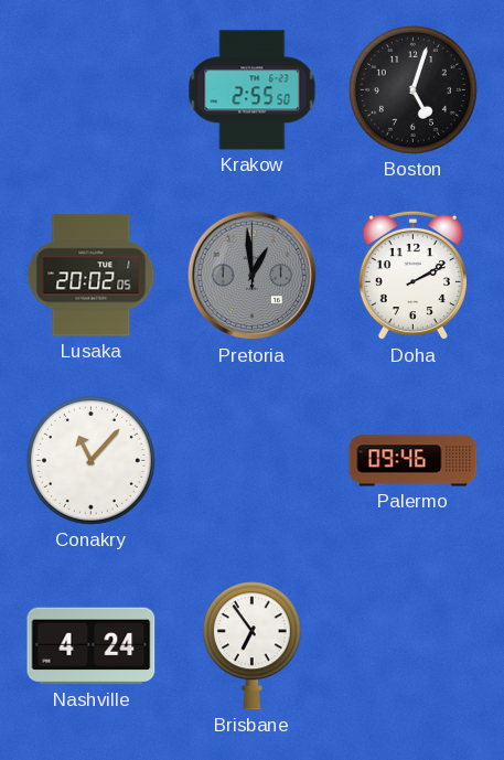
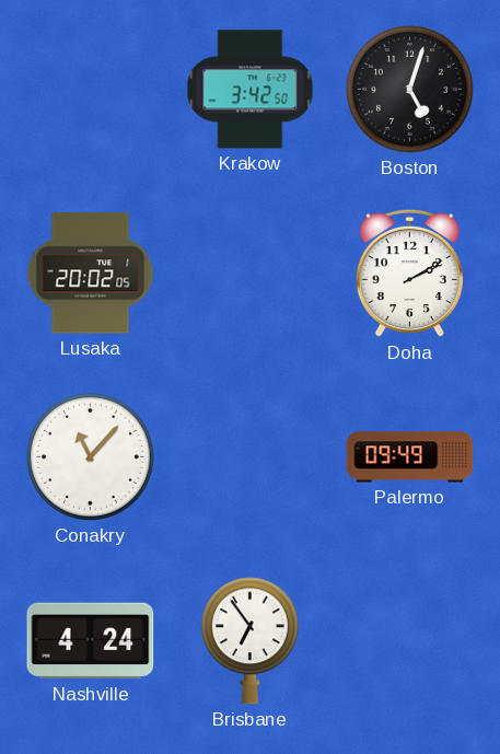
Krakow: 2:55 -> 3:42
Pretoria: 12:59 -> none
Palermo: 09:46 -> 09:49
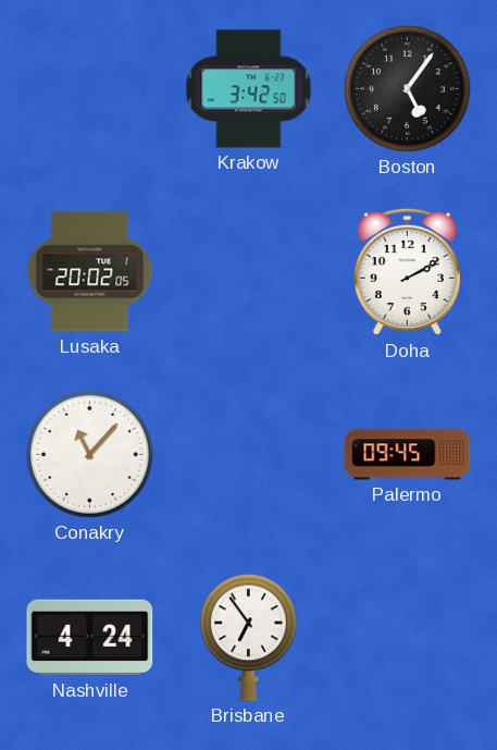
Boston: 5:03 -> 5:06
Palermo: 09:49 -> 09:45
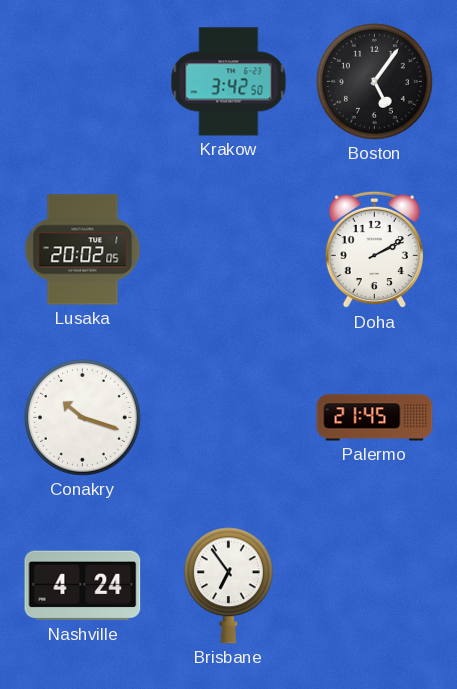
Conakry: 11:07 -> 10:18
Palermo: 09:45 -> 21:45
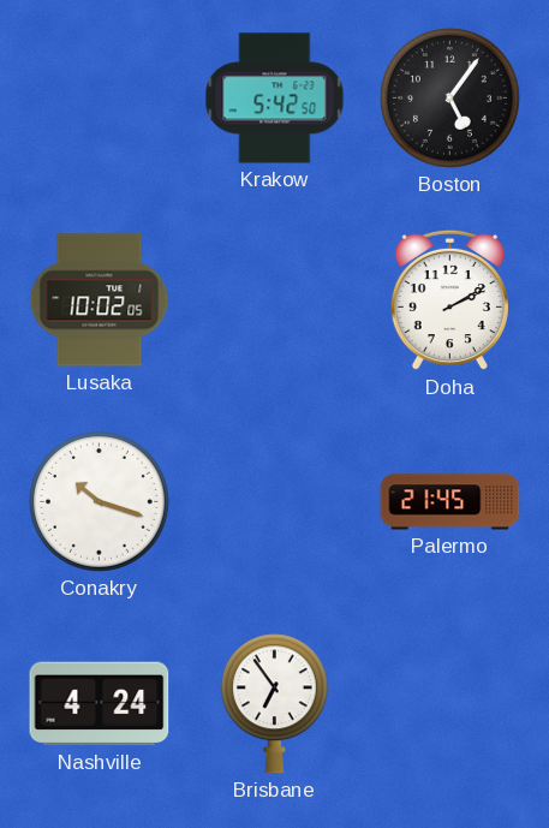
Krakow: 3:42 -> 5:42
Lusaka: 20:02 -> 10:02
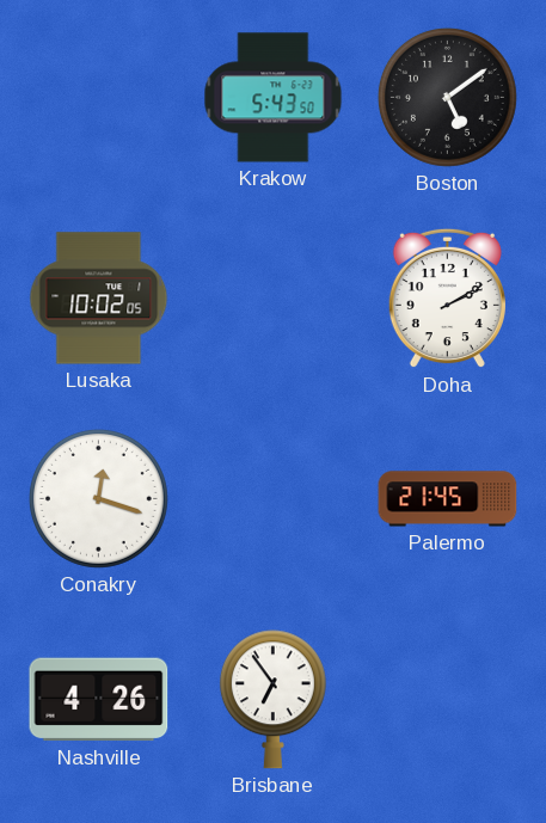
Krakow: 5:42 -> 5:43
Boston: 5:06 -> 5:09
Conakry: 10:18 -> 12:18
Nashville: 4:24 -> 4:26
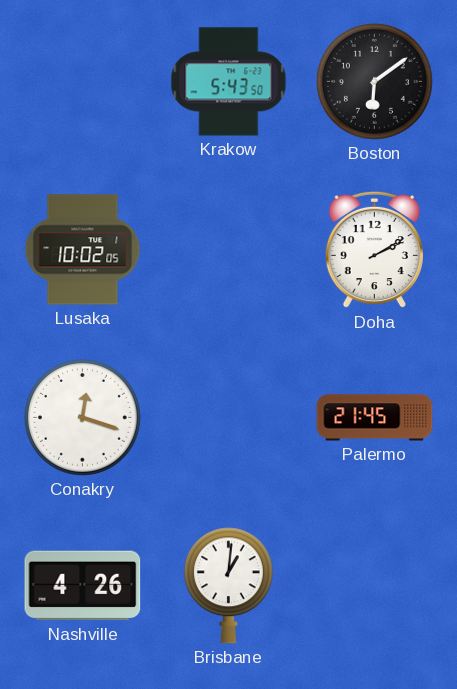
Boston: 5:09 -> 6:09
Brisbane: 6:54 -> 1:01
